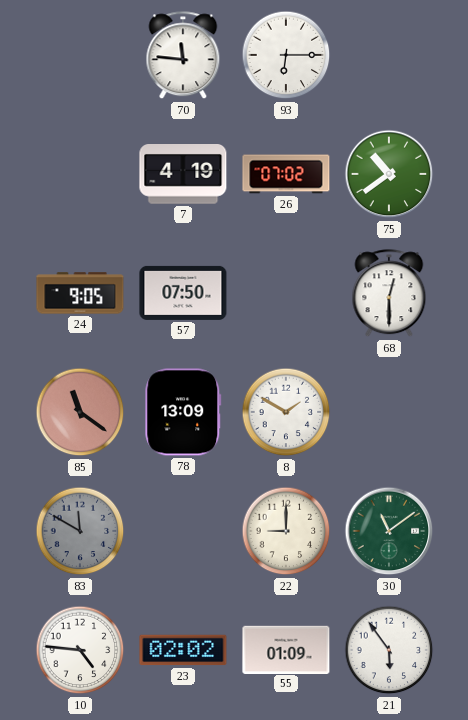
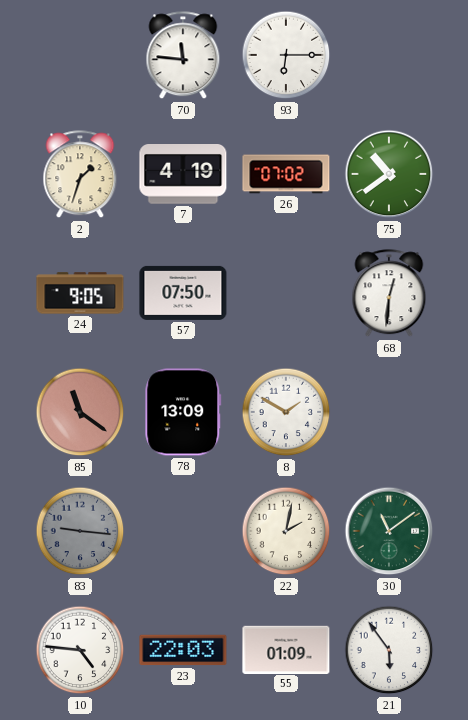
2: none -> 1:33
68: 12:30 -> 12:31
83: 11:50 -> 9:16
22: 9:00 -> 2:02
23: 02:02 -> 22:03
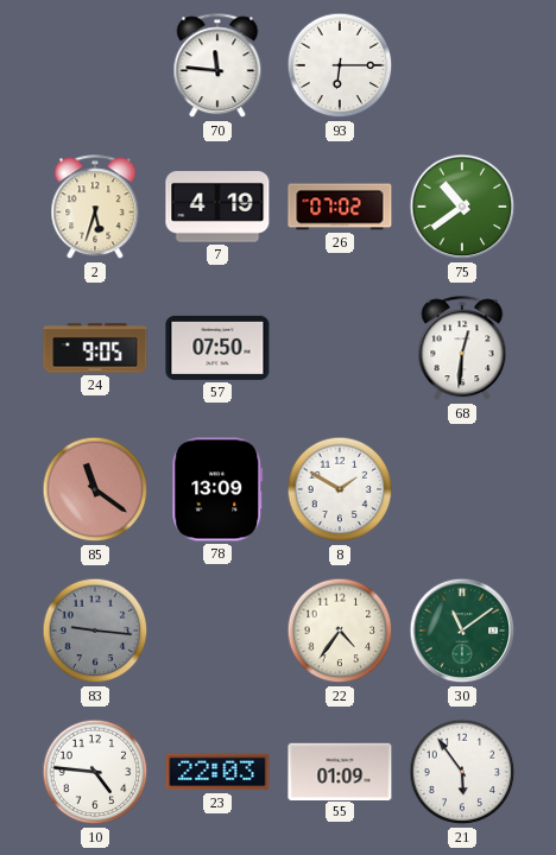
2: 1:33 -> 5:33
22: 2:02 -> 4:36
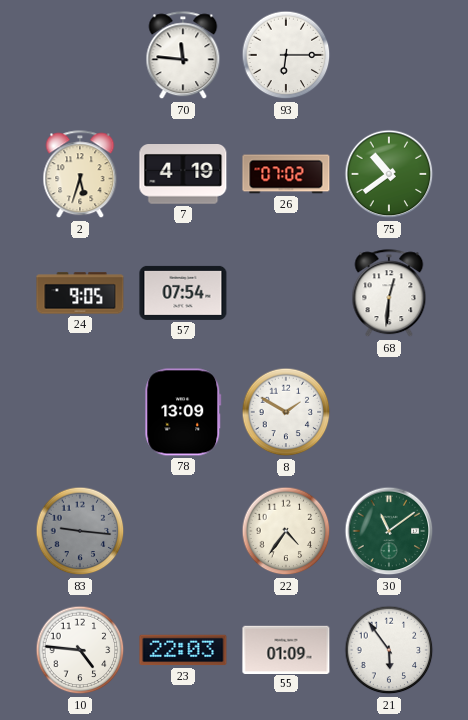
57: 07:50 -> 07:54
85: 11:21 -> none
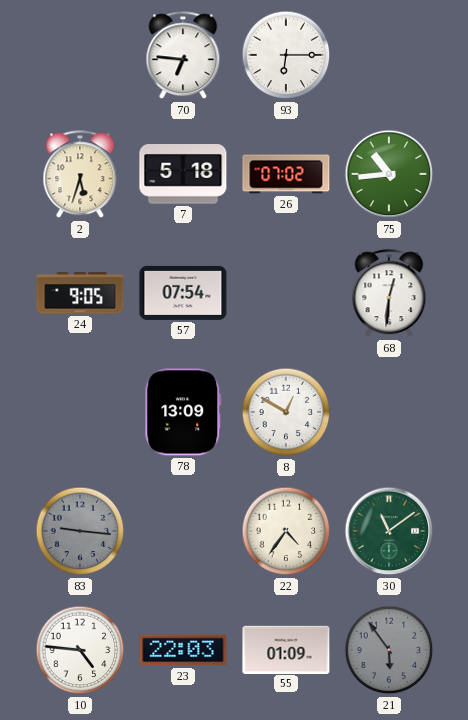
70: 11:46 -> 6:46
7: 4:19 -> 5:18
75: 10:39 -> 10:44
8: 1:50 -> 12:50
21 dial: white -> grey
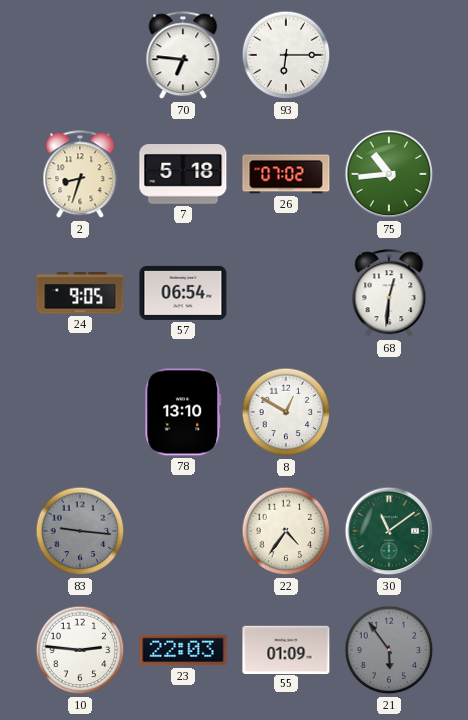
2: 5:33 -> 8:33
57: 07:54 -> 06:54
78: 13:09 -> 13:10
10: 4:46 -> 2:46
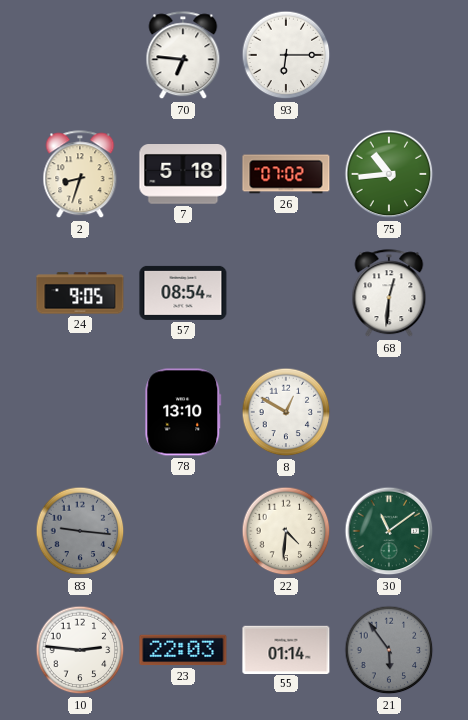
57: 06:54 -> 08:54
22: 4:36 -> 4:31
55: 01:09 -> 01:14
